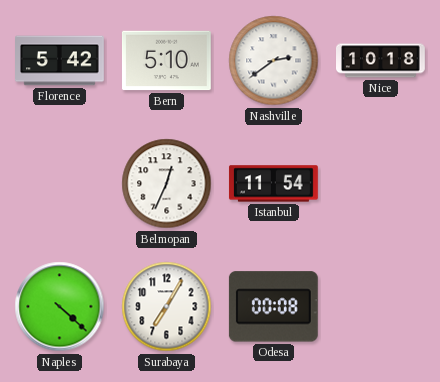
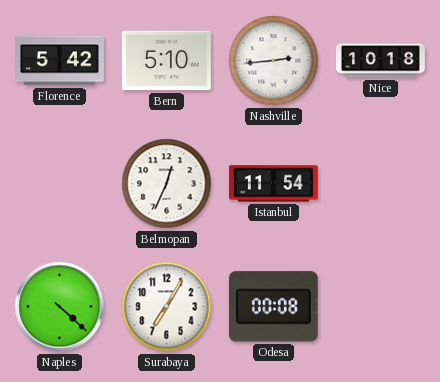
Nashville: 2:39 -> 2:44
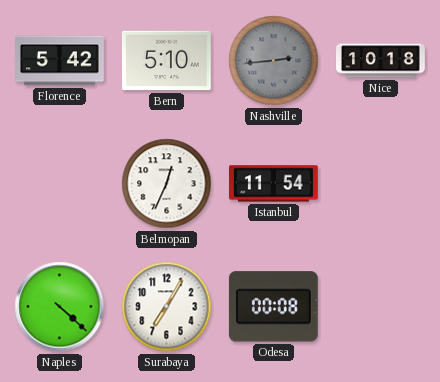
Nashville dial: white -> grey
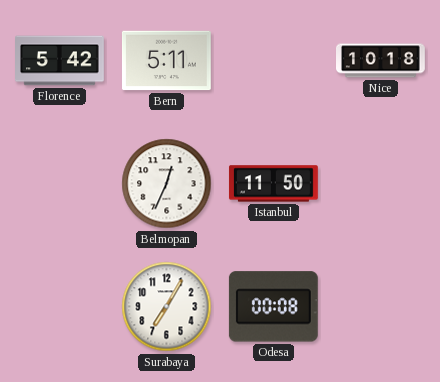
Bern: 5:10 -> 5:11
Nashville: 2:44 -> none
Istanbul: 11:54 -> 11:50
Naples: 4:22 -> none
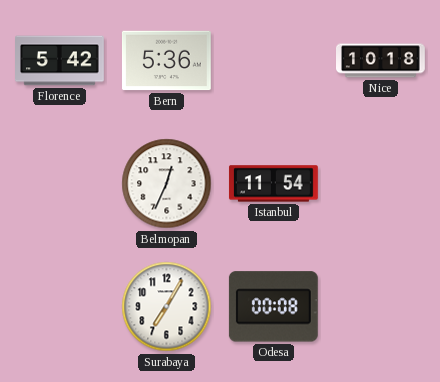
Bern: 5:11 -> 5:36
Istanbul: 11:50 -> 11:54
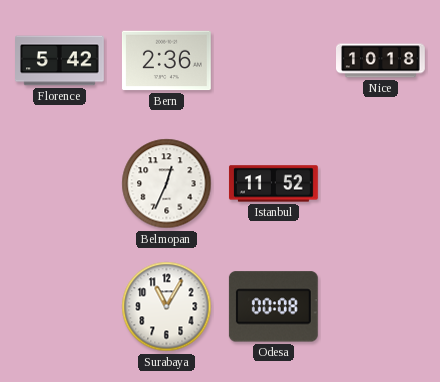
Bern: 5:36 -> 2:36
Istanbul: 11:54 -> 11:52
Surabaya: 7:05 -> 11:05
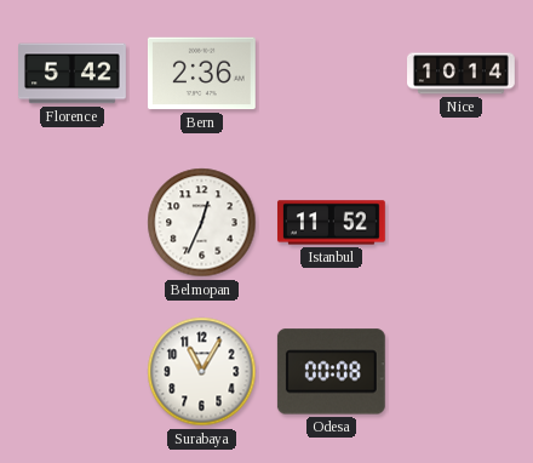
Nice: 10:18 -> 10:14
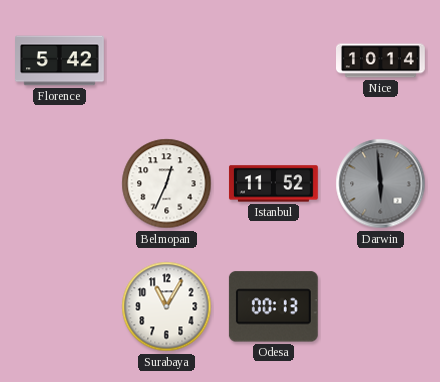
Bern: 2:36 -> none
Darwin: none -> 5:59
Odesa: 00:08 -> 00:13
